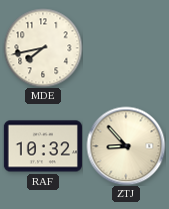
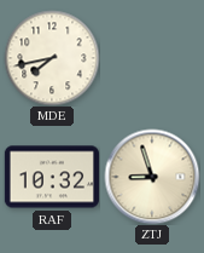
ZTJ: 8:53 -> 8:57
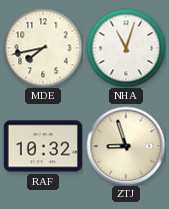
NHA: none -> 11:03
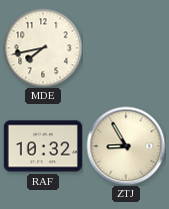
NHA: 11:03 -> none
ZTJ: 8:57 -> 8:55
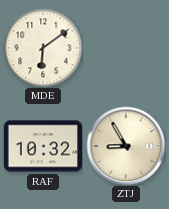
MDE: 7:43 -> 6:09
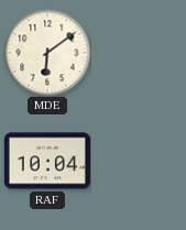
RAF: 10:32 -> 10:04
ZTJ: 8:55 -> none
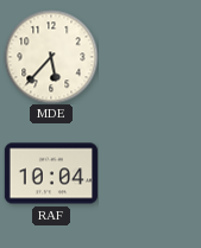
MDE: 6:09 -> 5:37
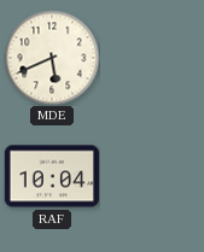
MDE: 5:37 -> 5:41
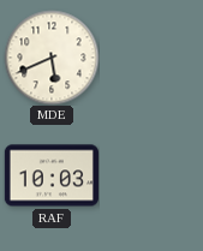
RAF: 10:04 -> 10:03
